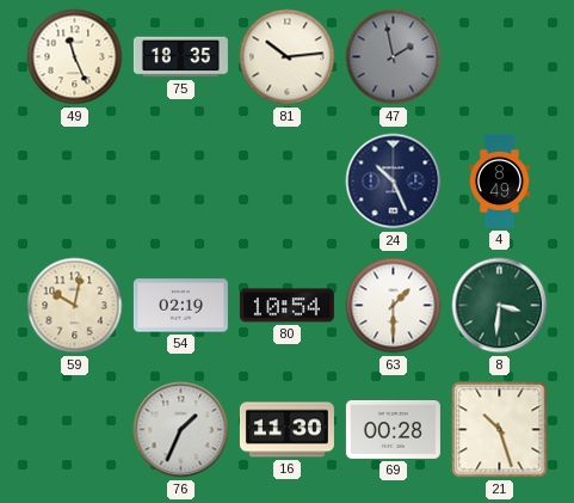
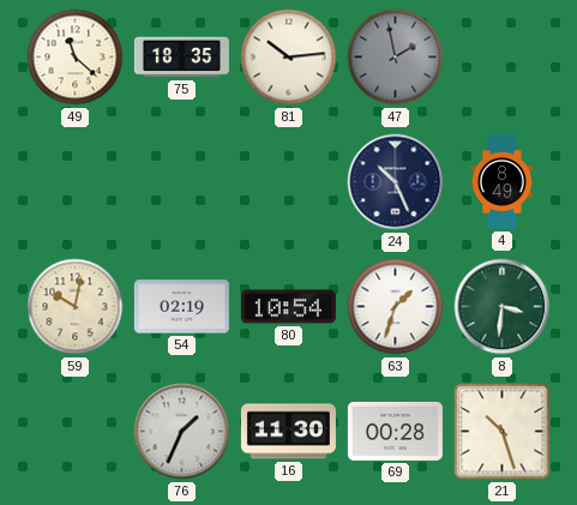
49: 11:26 -> 11:22
63: 1:30 -> 1:33
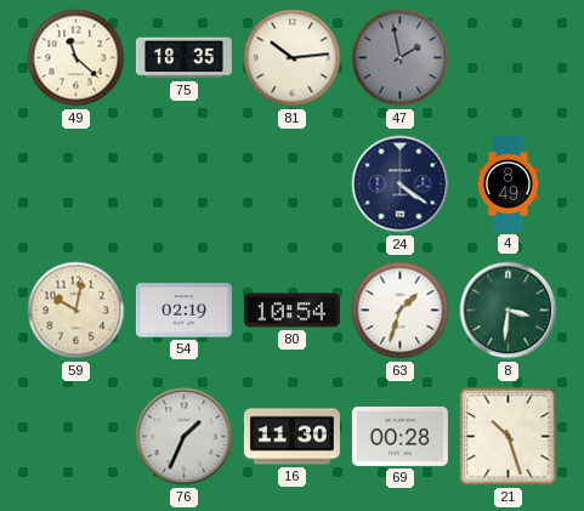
24: 10:26 -> 4:21
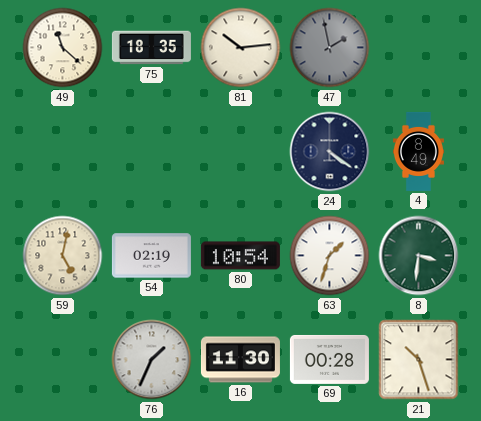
59: 10:02 -> 5:02
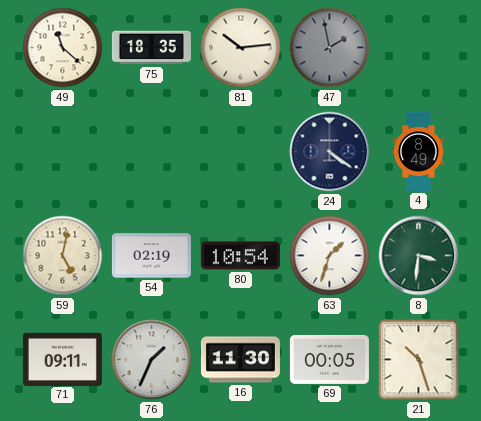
71: none -> 09:11
69: 00:28 -> 00:05
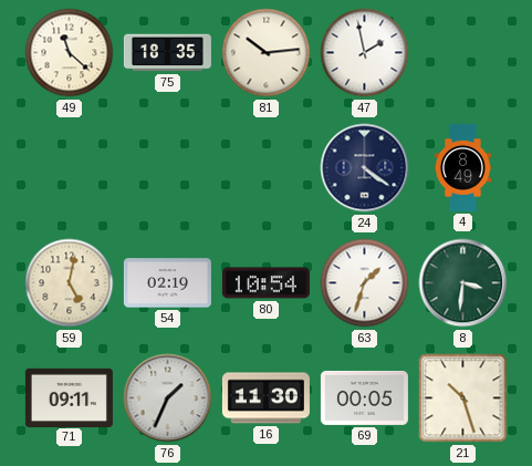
47 dial: grey -> white
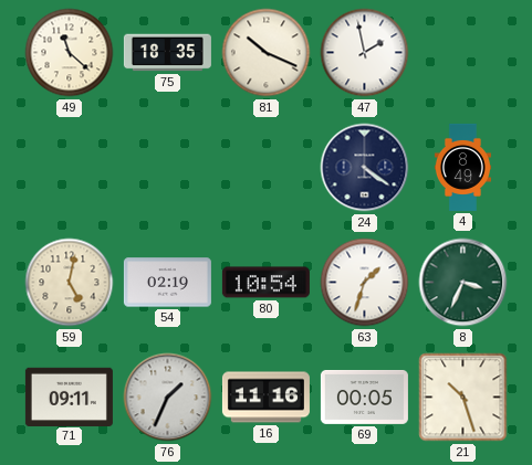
81: 10:14 -> 10:19
8: 3:31 -> 3:34
16: 11:30 -> 11:16
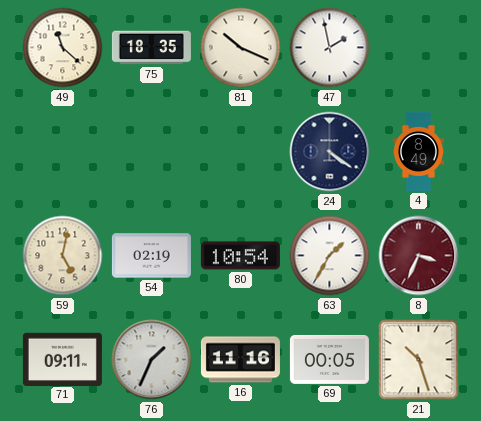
63: 1:33 -> 1:35
8 dial: green -> burgundy
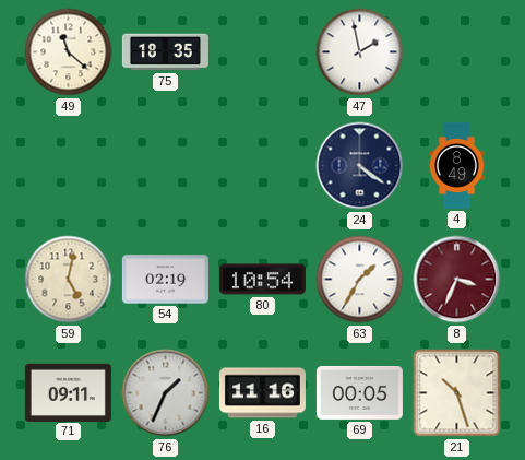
81: 10:19 -> none
